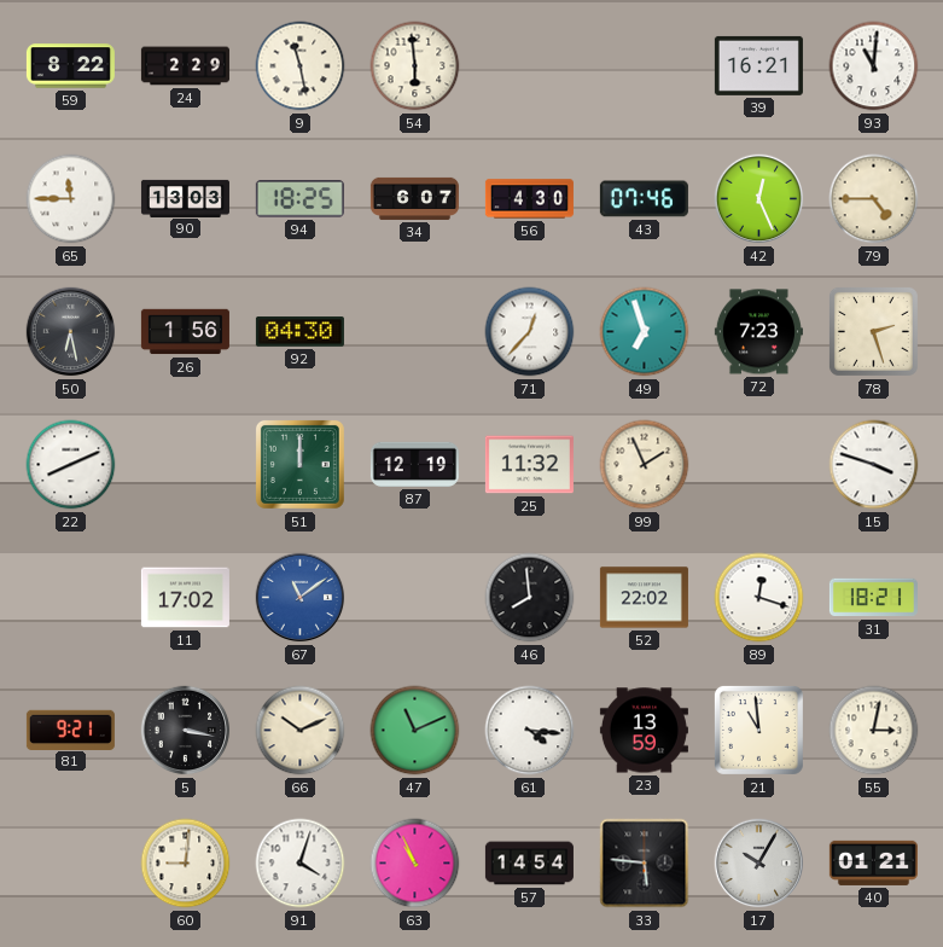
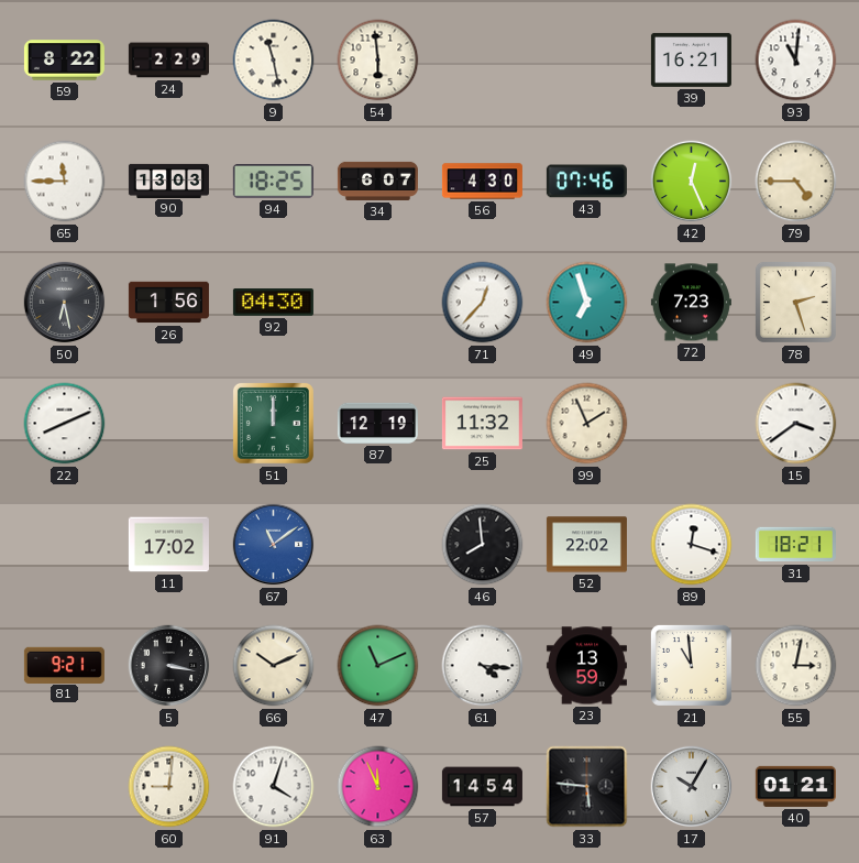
15: 3:48 -> 3:39
63: 10:56 -> 11:56
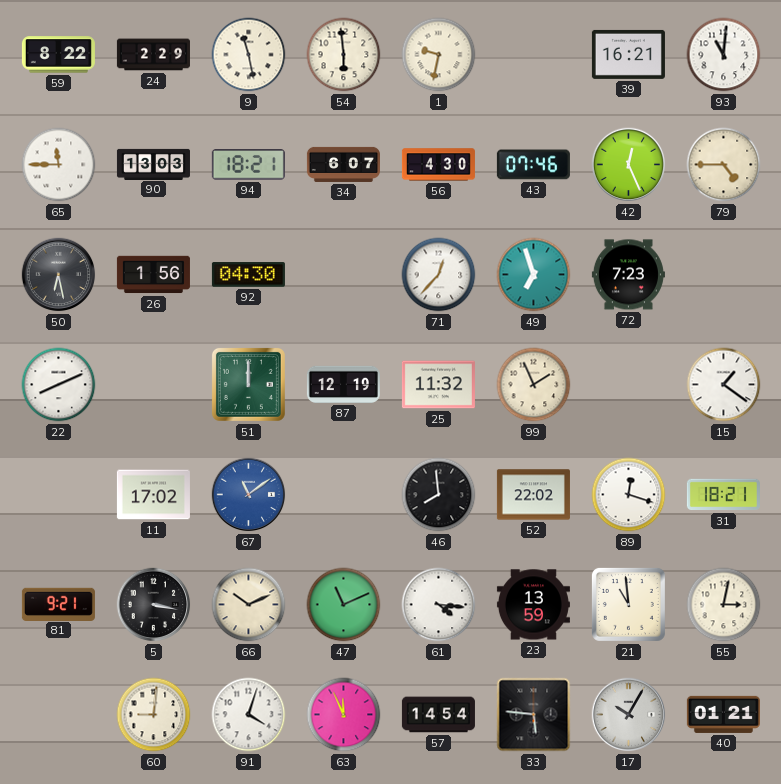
1: none -> 9:32
94: 18:25 -> 18:21
78: 2:27 -> none
15: 3:39 -> 1:21
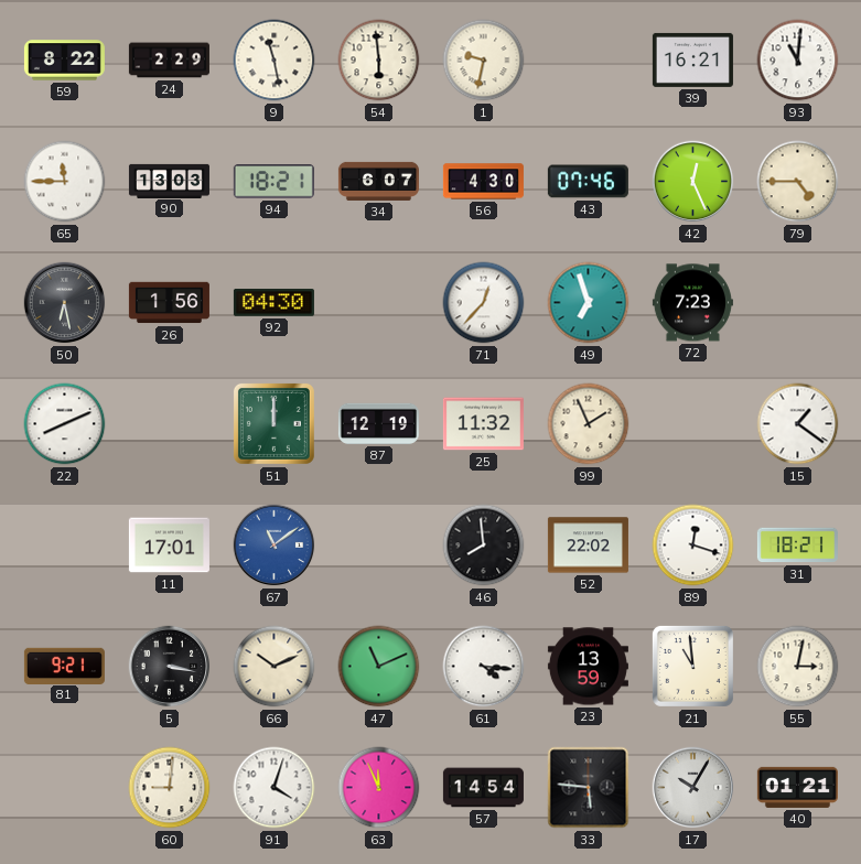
11: 17:02 -> 17:01
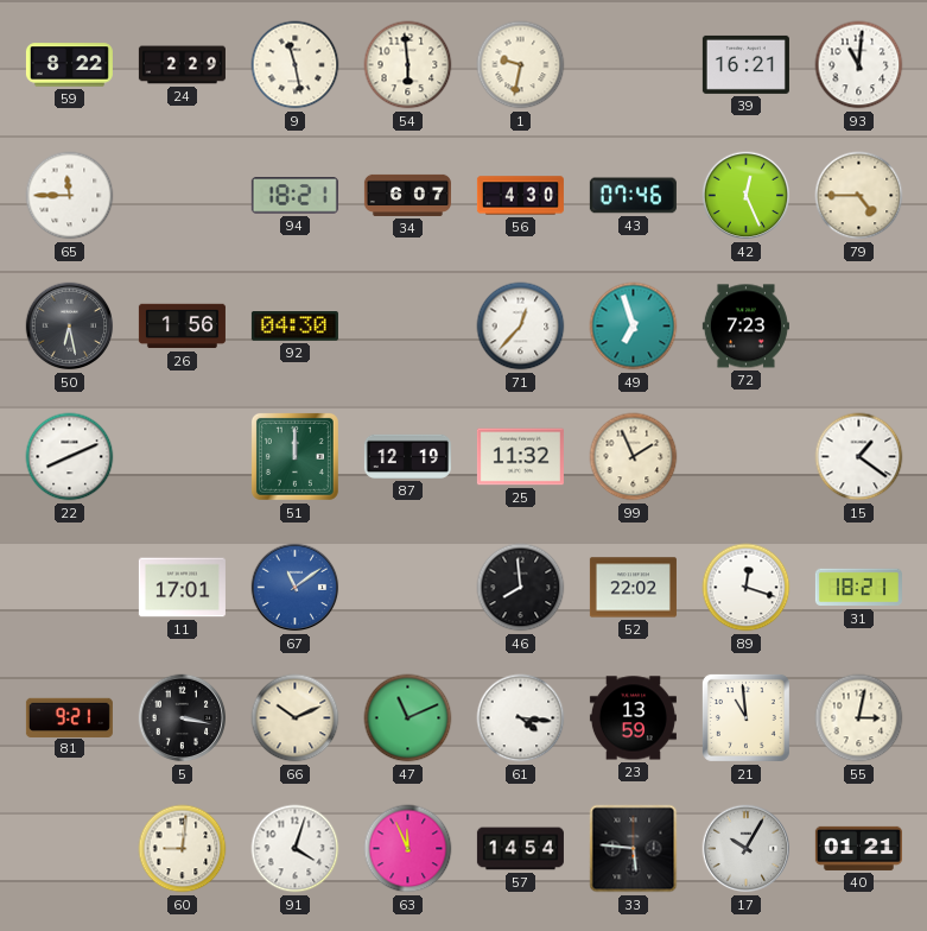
90: 13:03 -> none
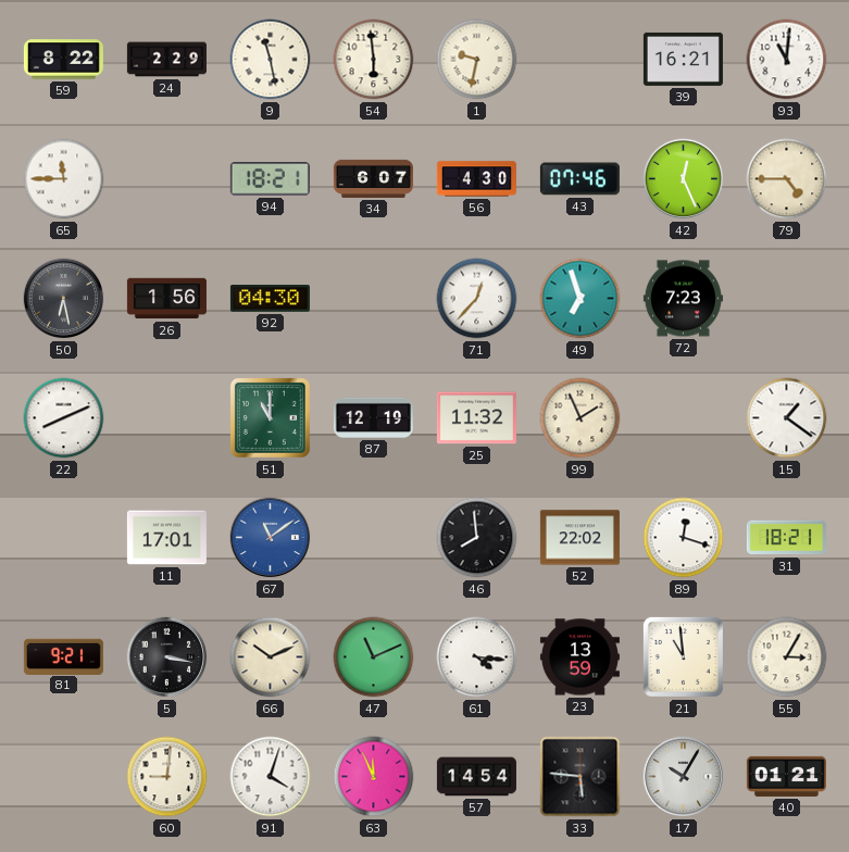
51: 12:00 -> 11:00
55: 3:02 -> 3:05
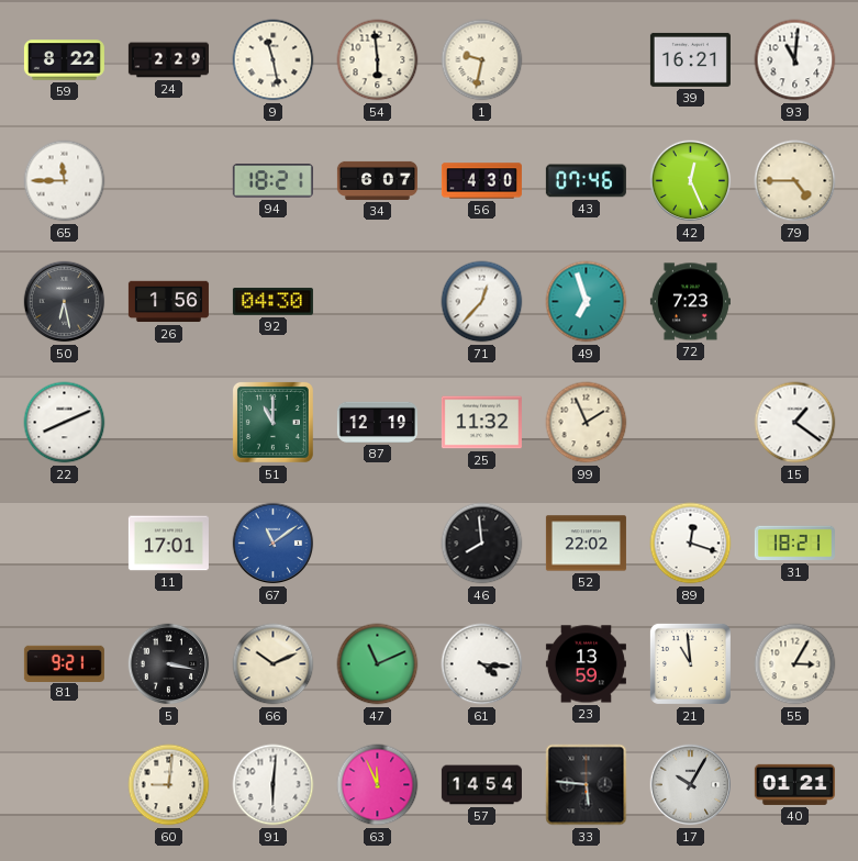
91: 4:03 -> 6:01
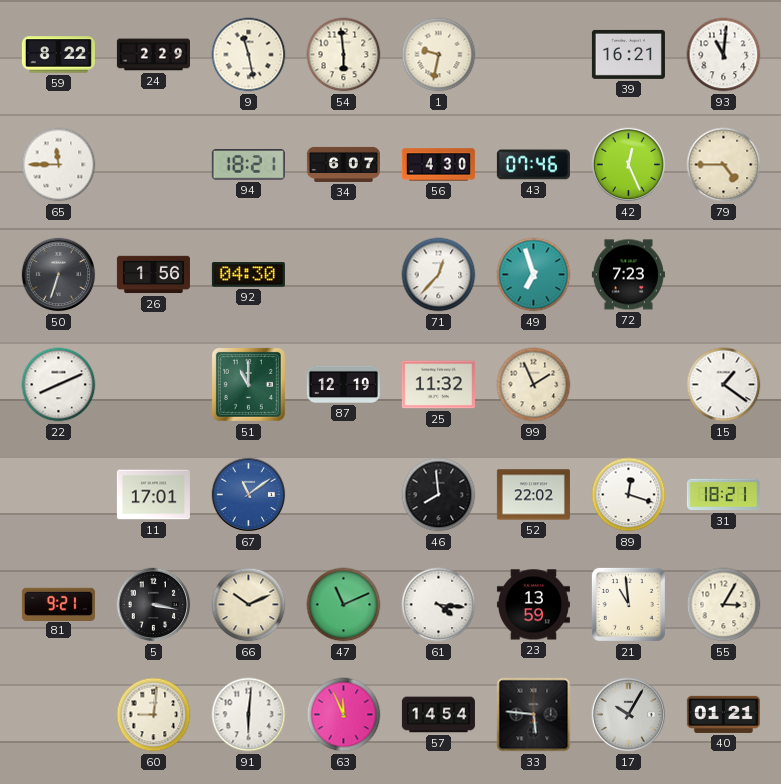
50: 6:28 -> 6:33
